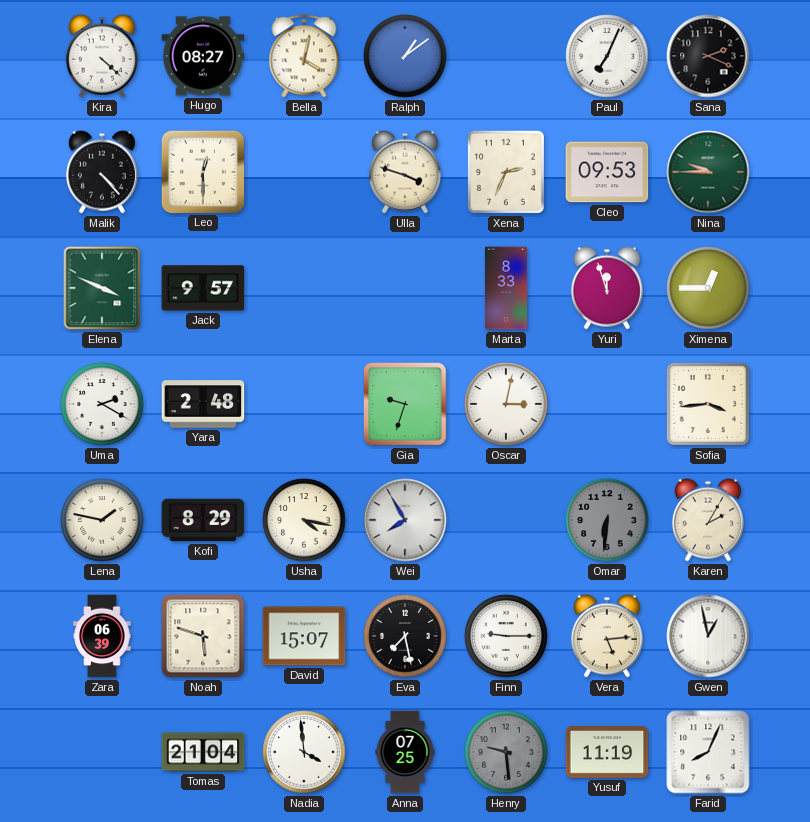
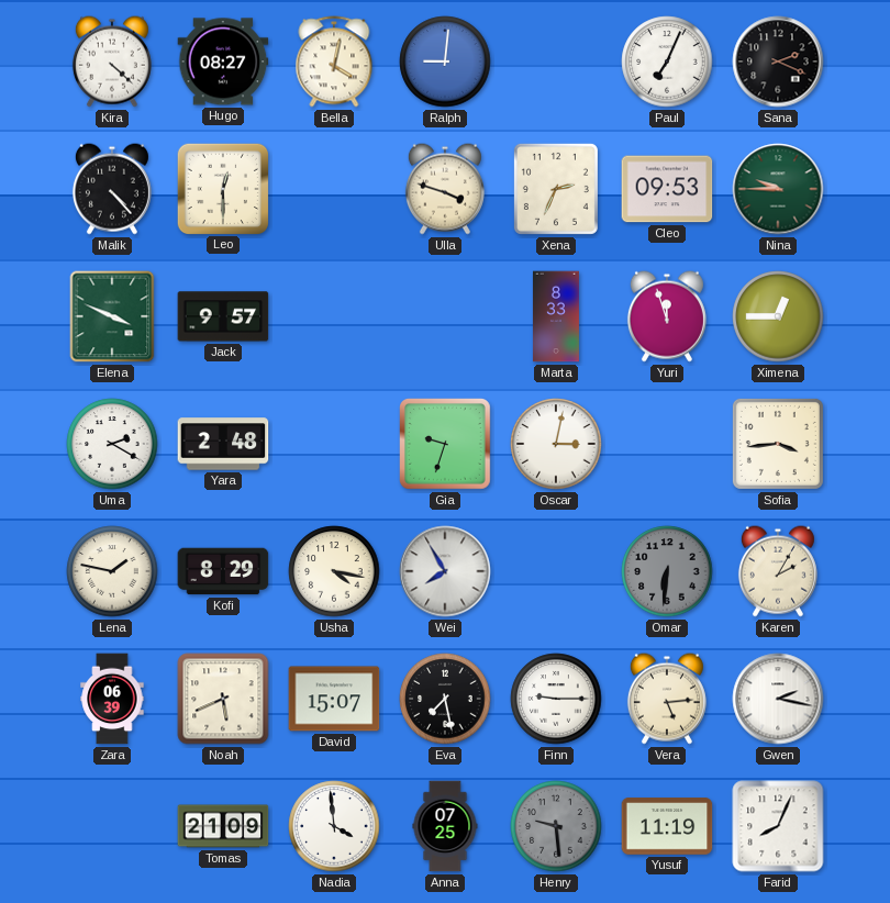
Ralph: 1:09 -> 9:01
Noah: 5:48 -> 5:41
Gwen: 12:58 -> 2:17
Tomas: 21:04 -> 21:09
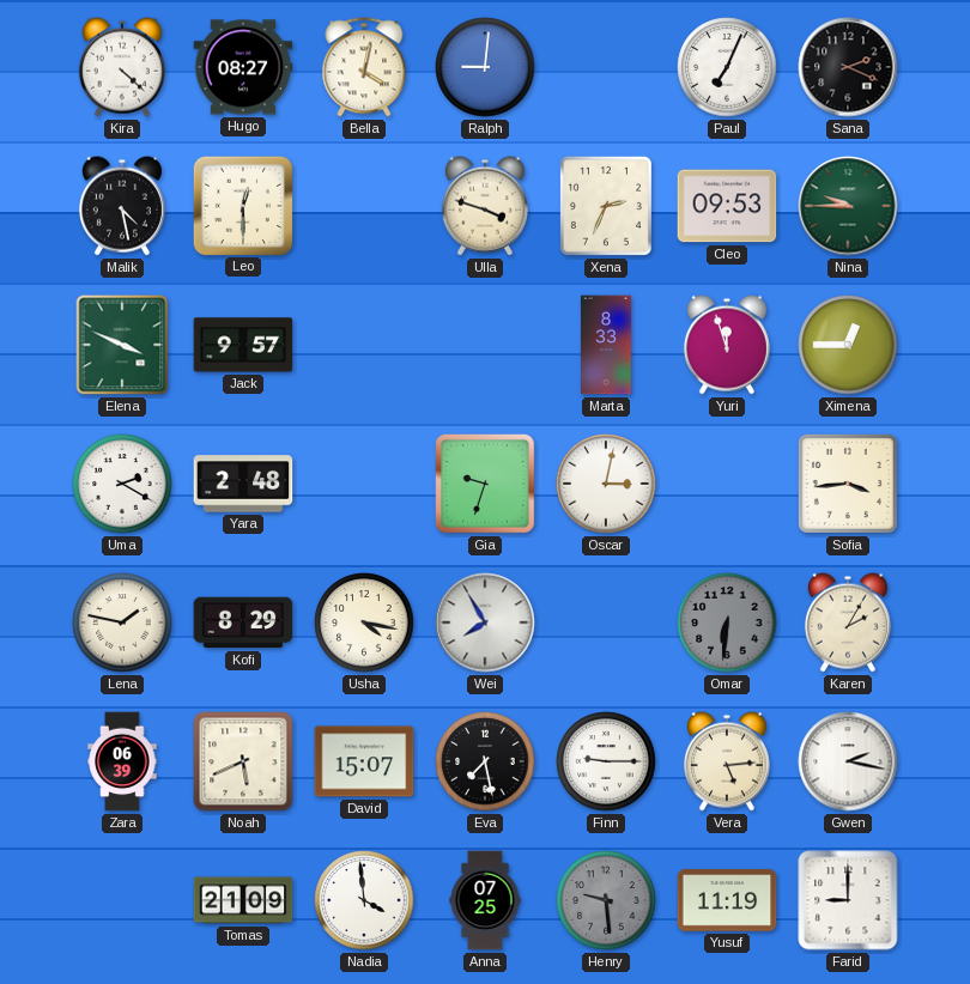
Malik: 4:23 -> 4:28
Farid: 8:04 -> 9:00
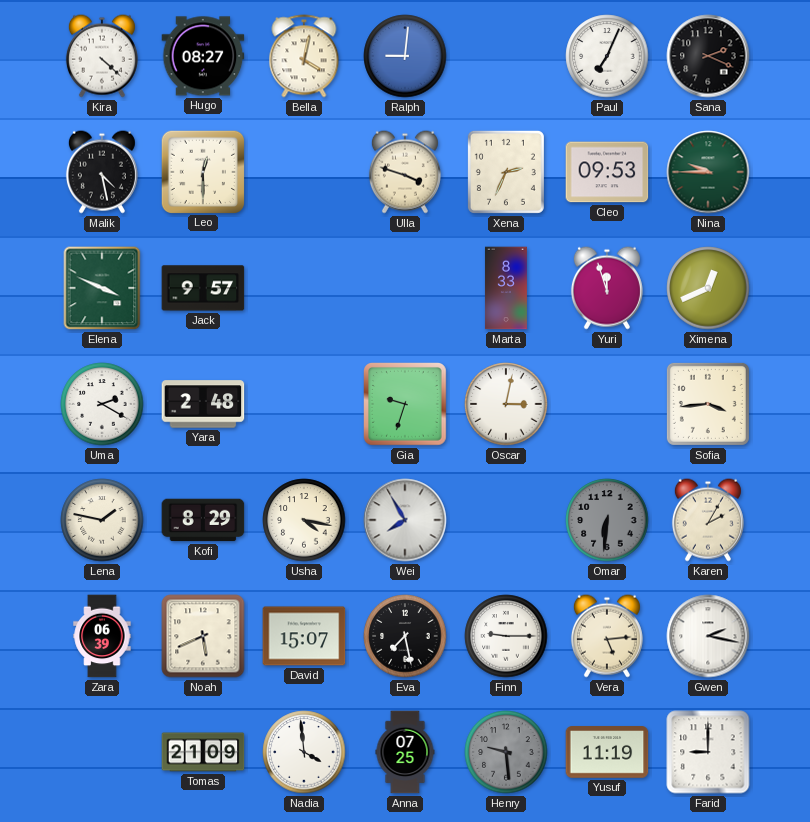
Ximena: 12:45 -> 12:41
